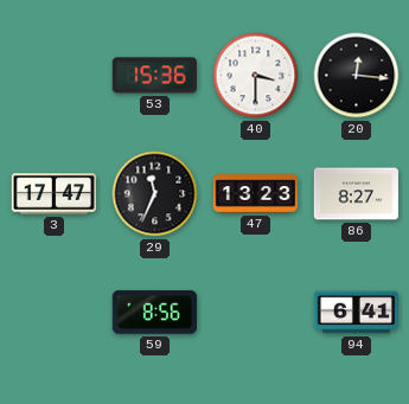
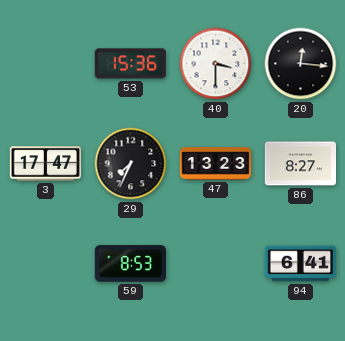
29: 11:34 -> 7:34
59: 8:56 -> 8:53
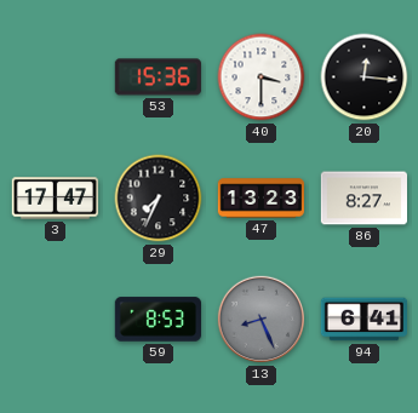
13: none -> 8:26
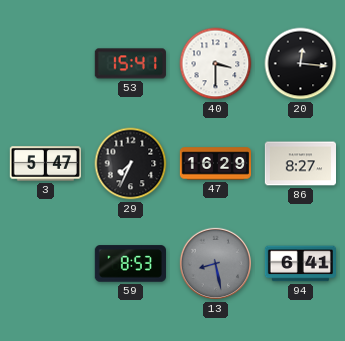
53: 15:36 -> 15:41
3: 17:47 -> 5:47
47: 13:23 -> 16:29
13: 8:26 -> 8:28
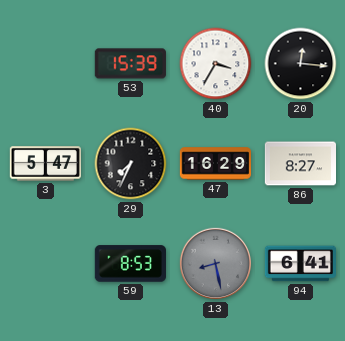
53: 15:41 -> 15:39
40: 3:30 -> 3:35
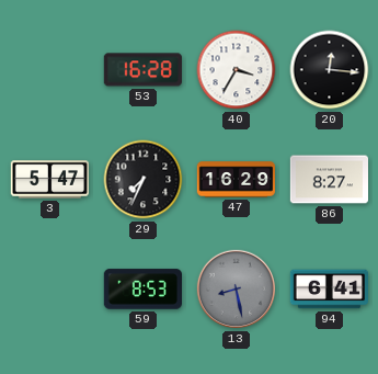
53: 15:39 -> 16:28
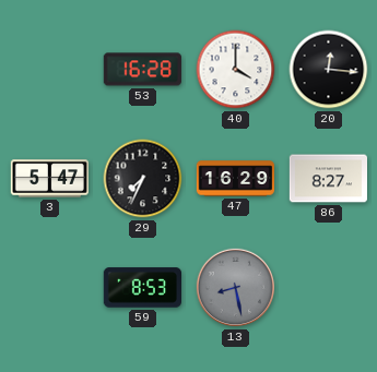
40: 3:35 -> 4:00
94: 6:41 -> none
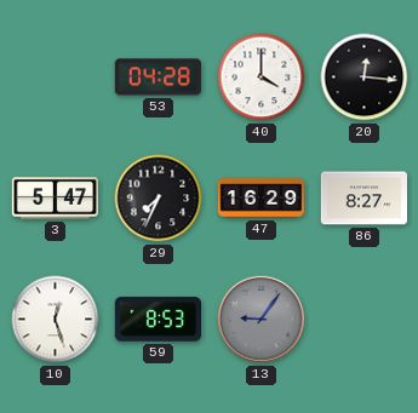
53: 16:28 -> 04:28
10: none -> 12:27
13: 8:28 -> 9:06
